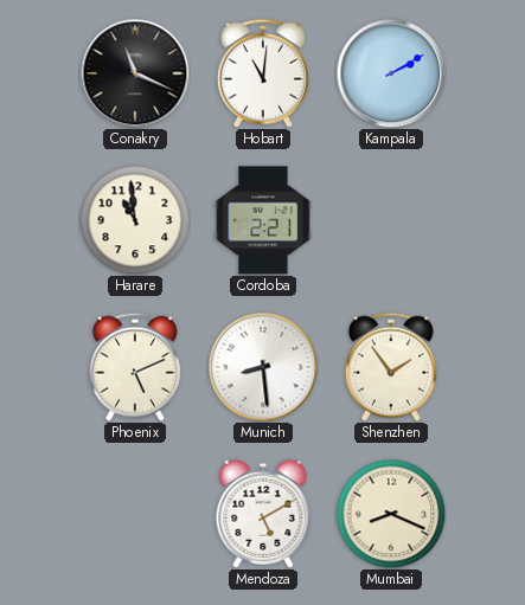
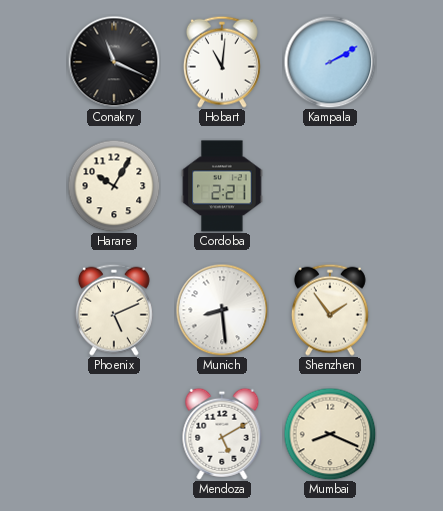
Harare: 10:59 -> 10:05
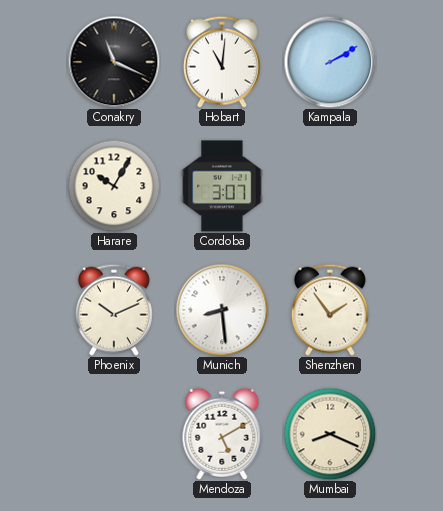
Cordoba: 2:21 -> 3:07
Phoenix: 5:11 -> 10:11
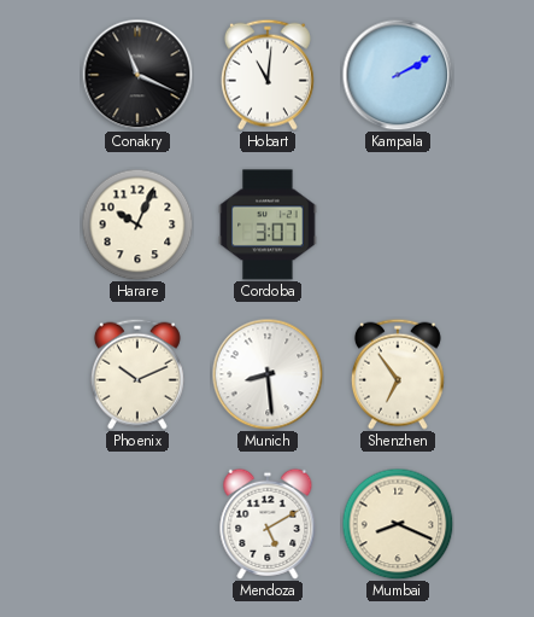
Harare: 10:05 -> 10:04
Shenzhen: 1:54 -> 6:54
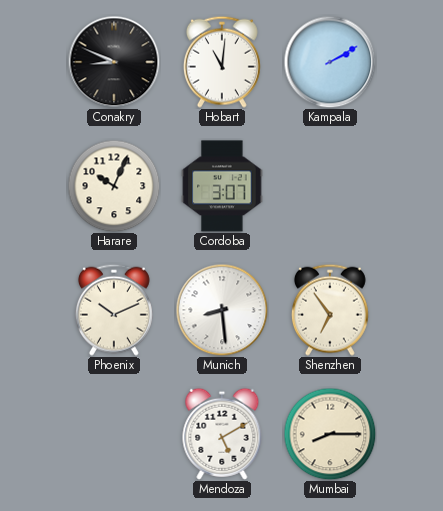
Conakry: 11:19 -> 8:49
Mumbai: 8:19 -> 8:15
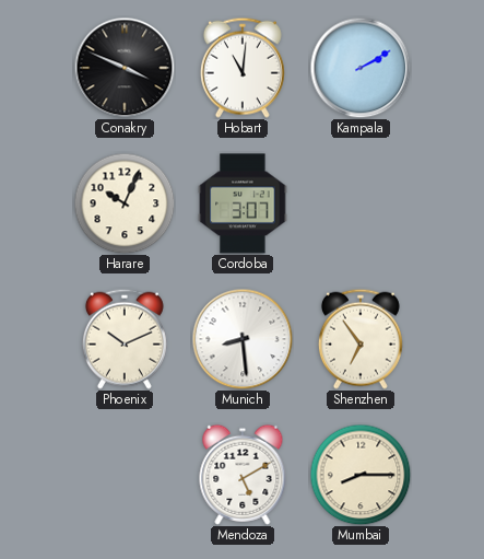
Conakry: 8:49 -> 3:49
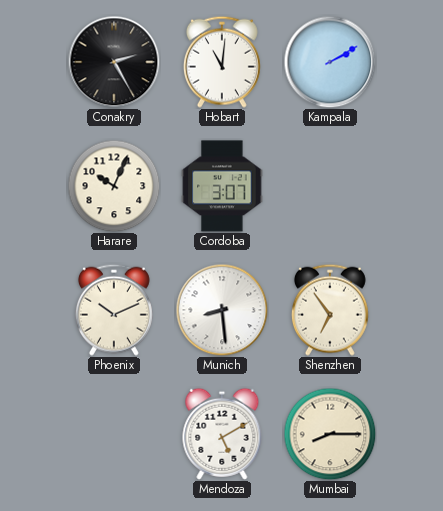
Conakry: 3:49 -> 2:25
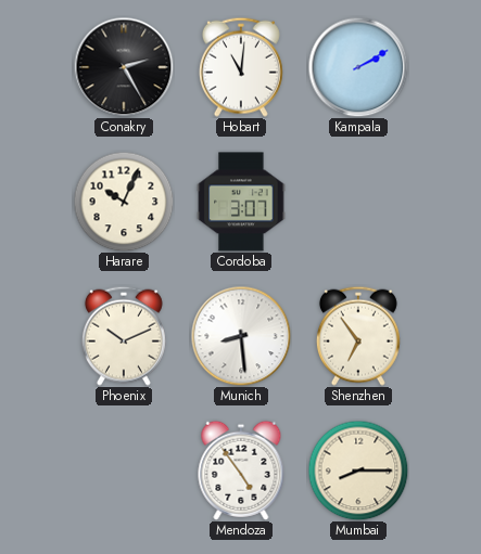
Mendoza: 5:10 -> 4:54
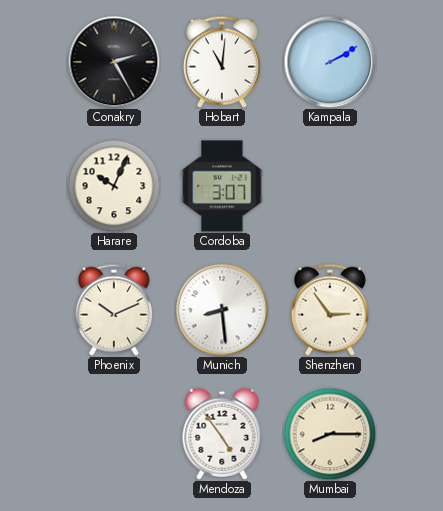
Shenzhen: 6:54 -> 2:54
